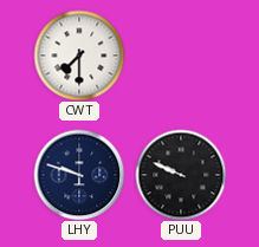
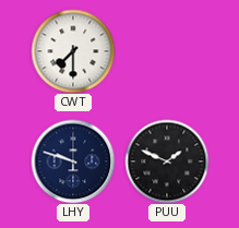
PUU: 9:49 -> 1:49
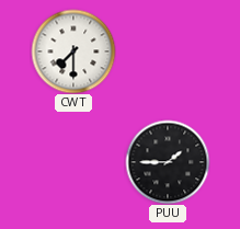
LHY: 9:48 -> none
PUU: 1:49 -> 1:45
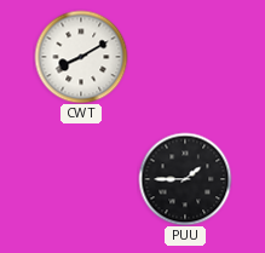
CWT: 7:30 -> 8:10
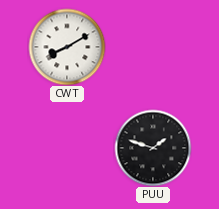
PUU: 1:45 -> 1:48
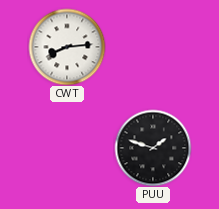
CWT: 8:10 -> 8:14
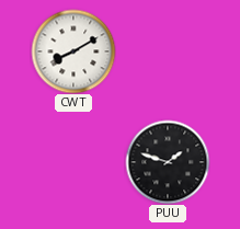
CWT: 8:14 -> 8:10
